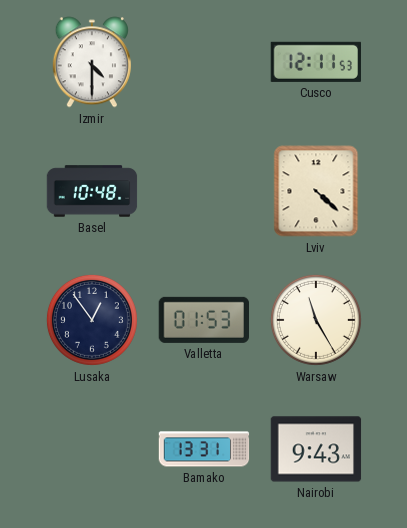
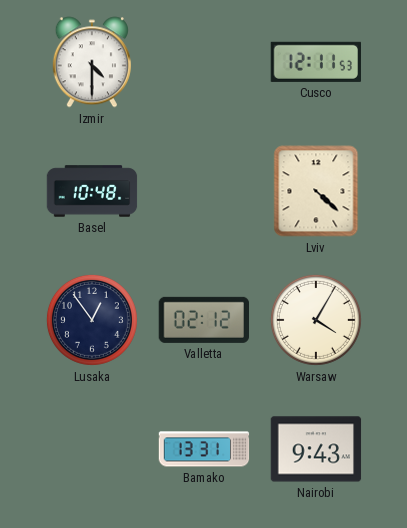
Valletta: 01:53 -> 02:12
Warsaw: 11:25 -> 4:05
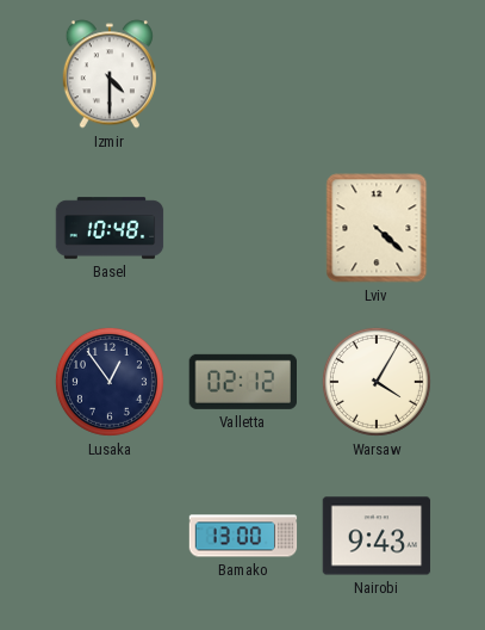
Cusco: 12:11 -> none
Bamako: 13:31 -> 13:00
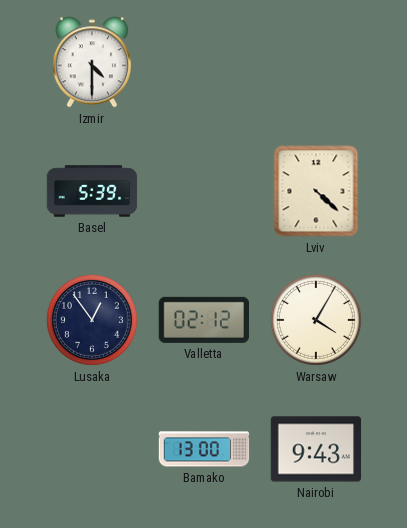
Basel: 10:48 -> 5:39
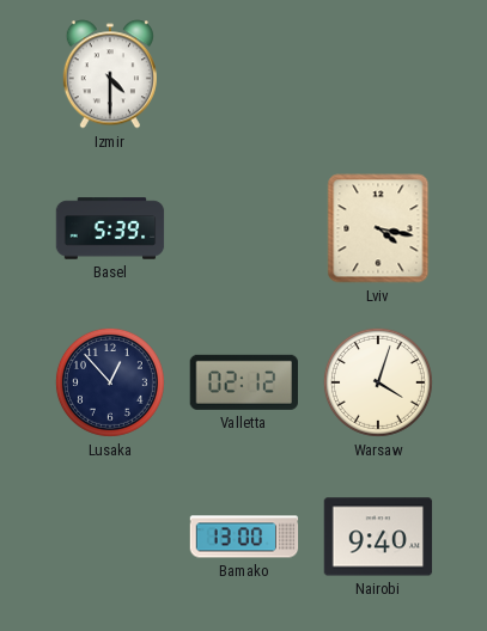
Lviv: 4:22 -> 4:17
Lusaka: 12:54 -> 12:53
Warsaw: 4:05 -> 4:03
Nairobi: 9:43 -> 9:40
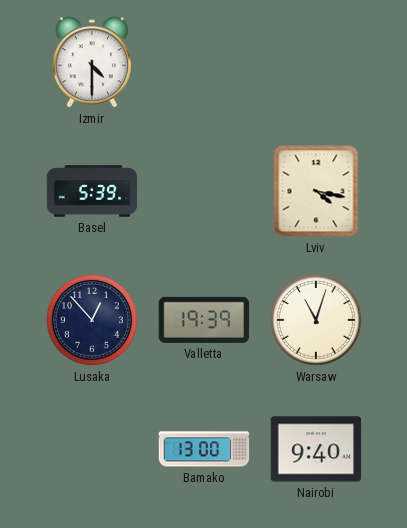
Valletta: 02:12 -> 19:39
Warsaw: 4:03 -> 11:03
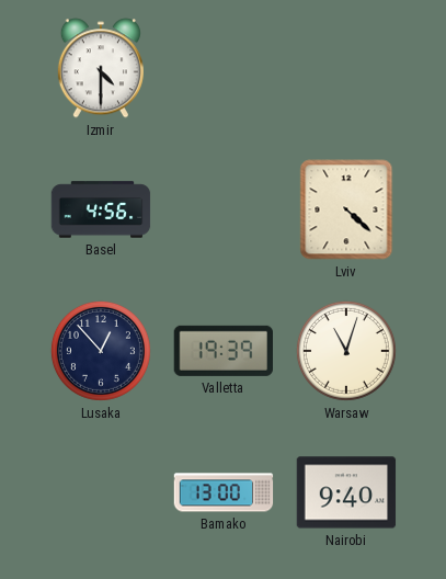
Basel: 5:39 -> 4:56
Lviv: 4:17 -> 4:22
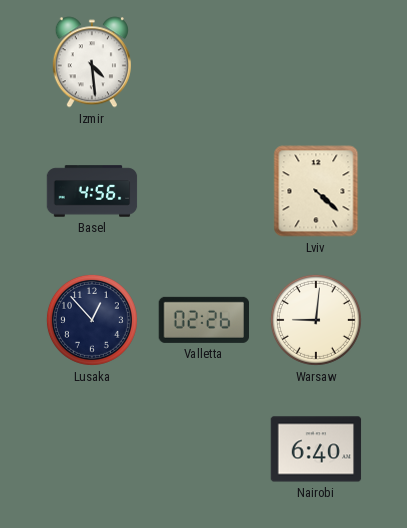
Izmir: 4:30 -> 4:29
Valletta: 19:39 -> 02:26
Warsaw: 11:03 -> 9:01
Bamako: 13:00 -> none
Nairobi: 9:40 -> 6:40
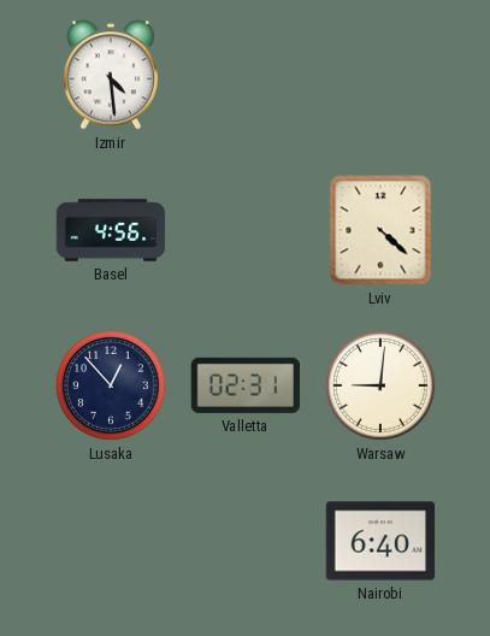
Valletta: 02:26 -> 02:31
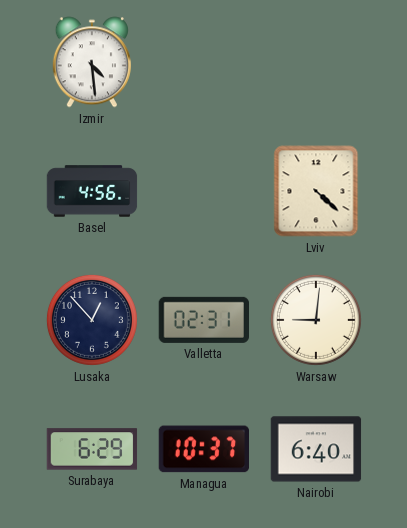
Surabaya: none -> 6:29
Managua: none -> 10:37
